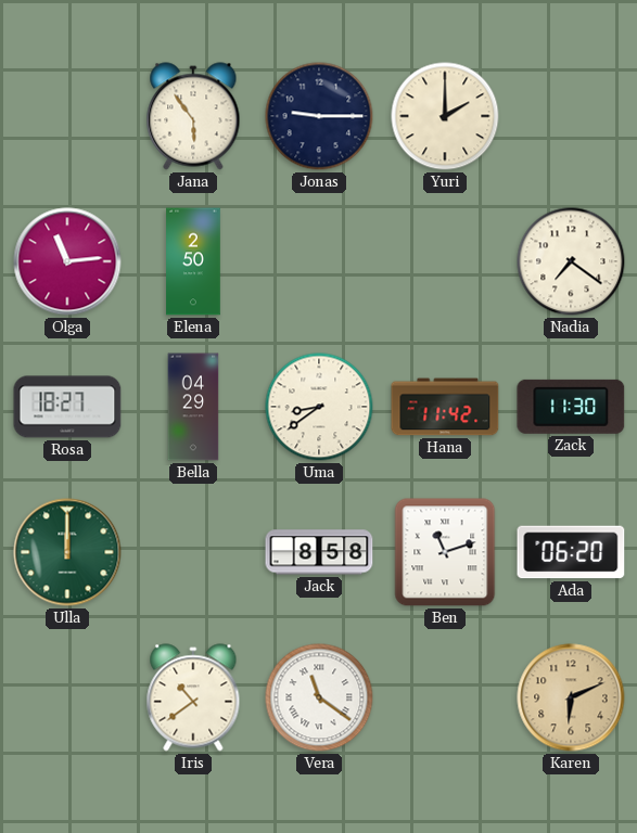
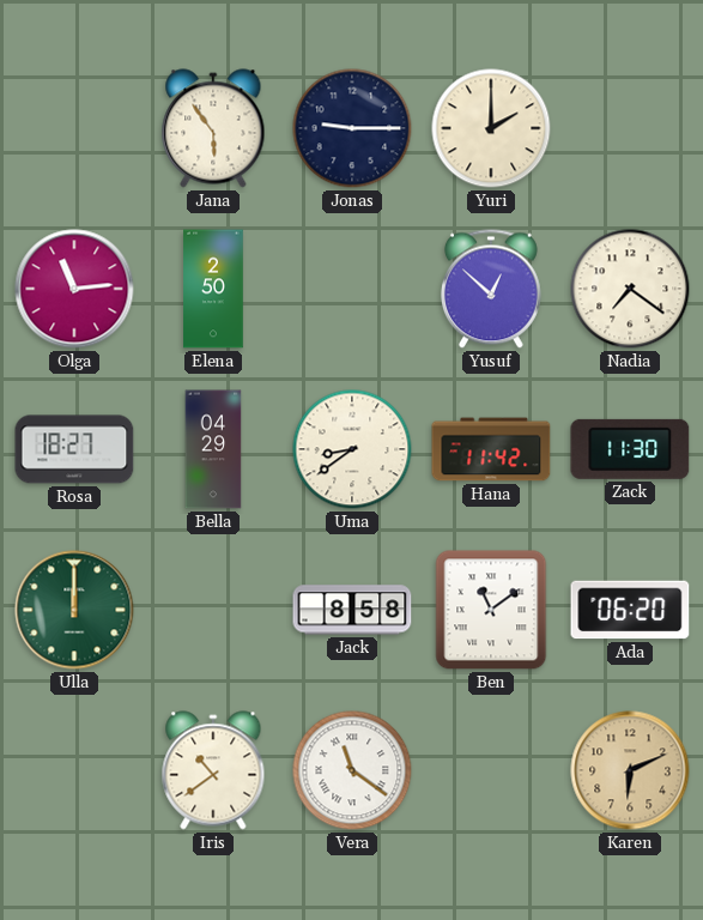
Yusuf: none -> 12:52
Ben: 11:12 -> 11:09
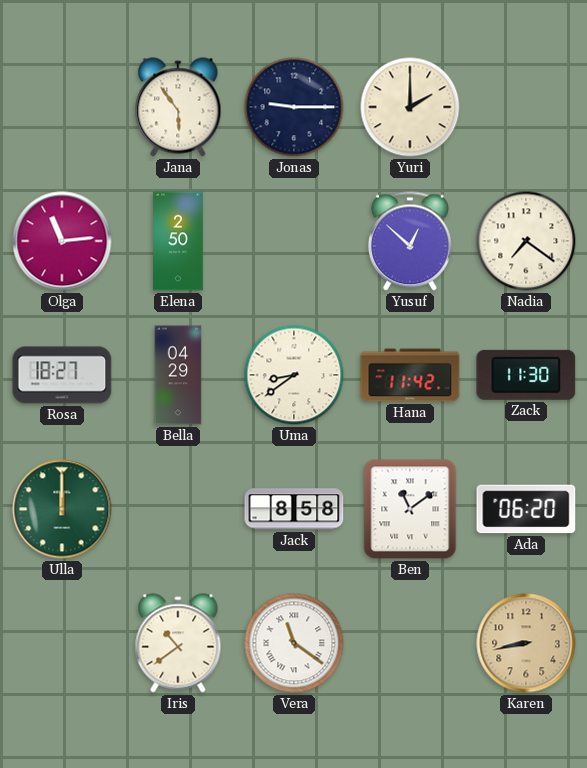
Karen: 6:11 -> 8:43
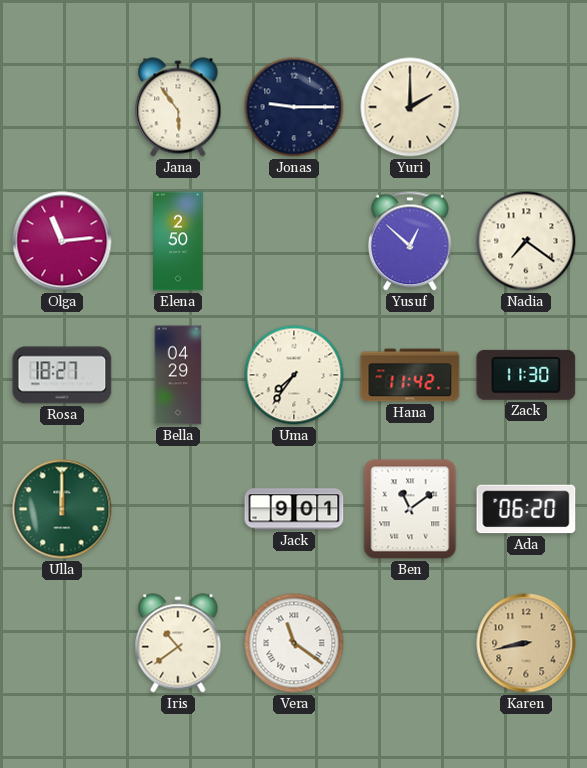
Uma: 8:39 -> 7:36
Jack: 8:58 -> 9:01
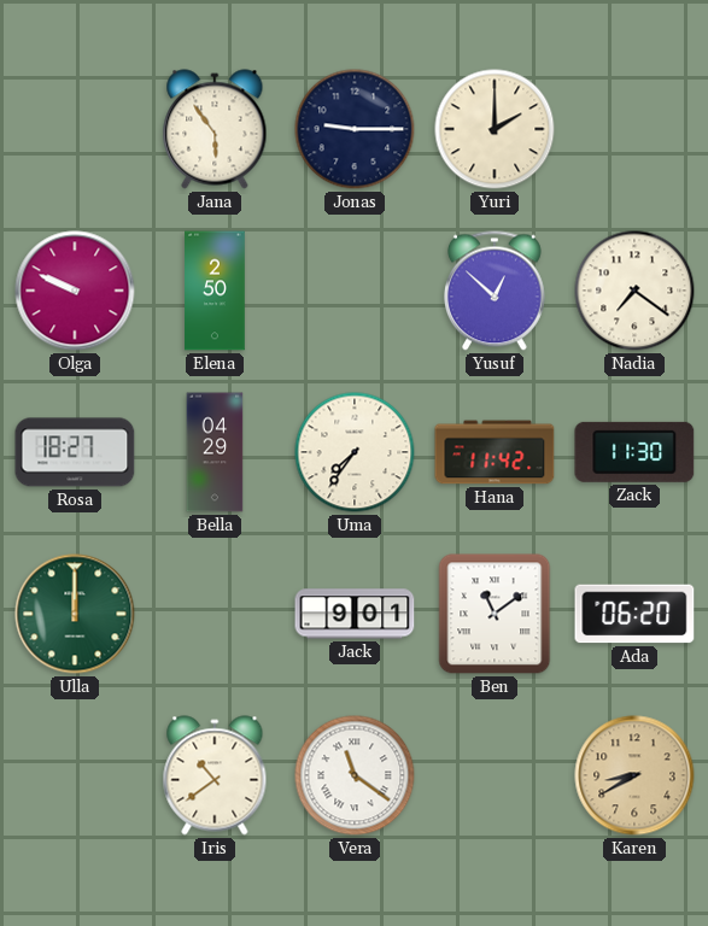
Olga: 11:14 -> 9:49
Karen: 8:43 -> 8:40
